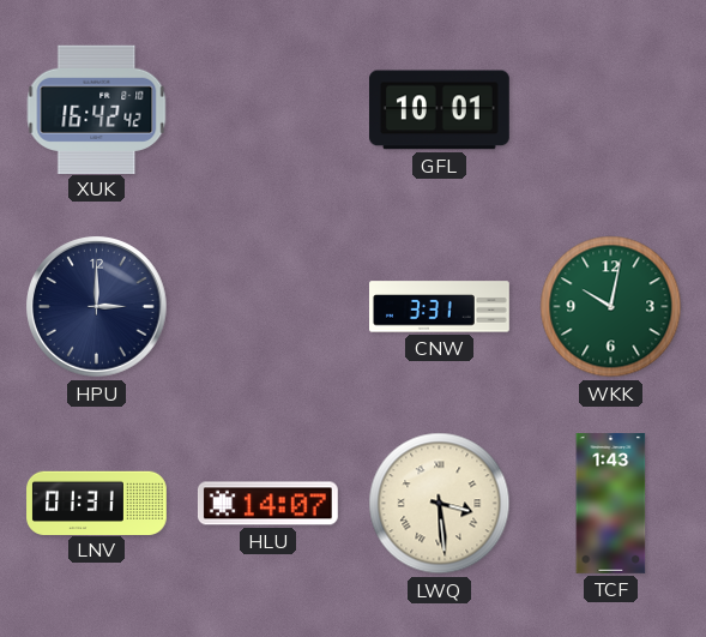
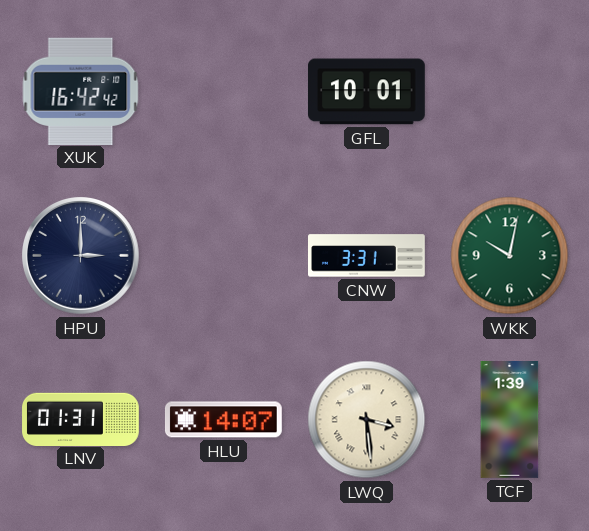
TCF: 1:43 -> 1:39
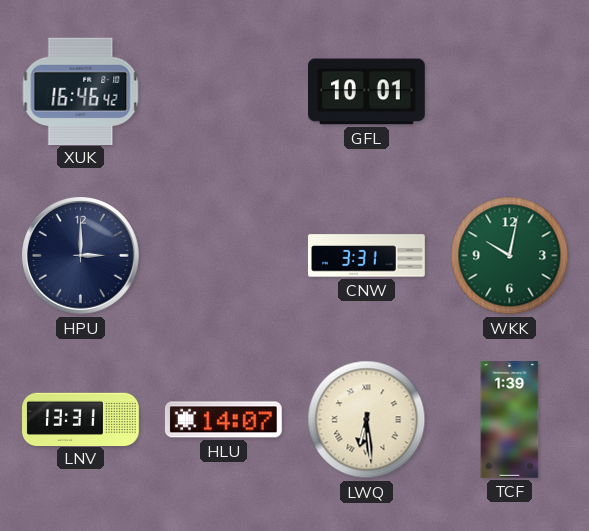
XUK: 16:42 -> 16:46
LNV: 01:31 -> 13:31
LWQ: 3:29 -> 6:29
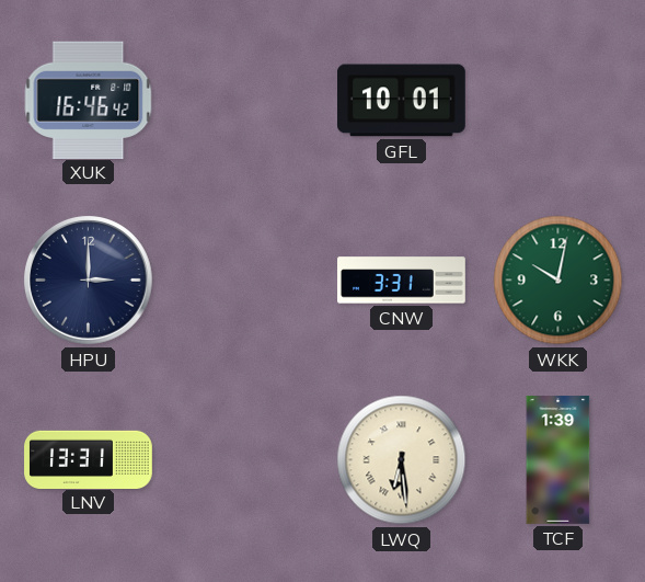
HLU: 14:07 -> none
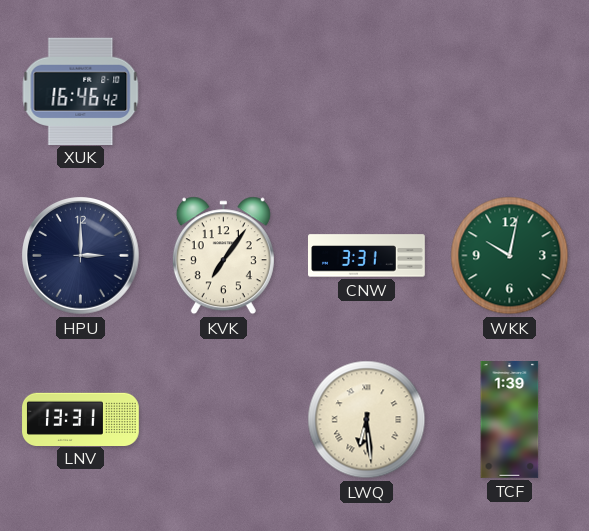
GFL: 10:01 -> none
KVK: none -> 7:06
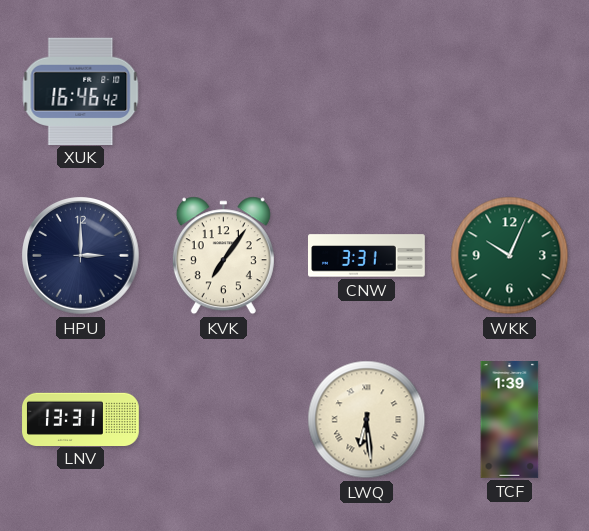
WKK: 10:02 -> 10:04
